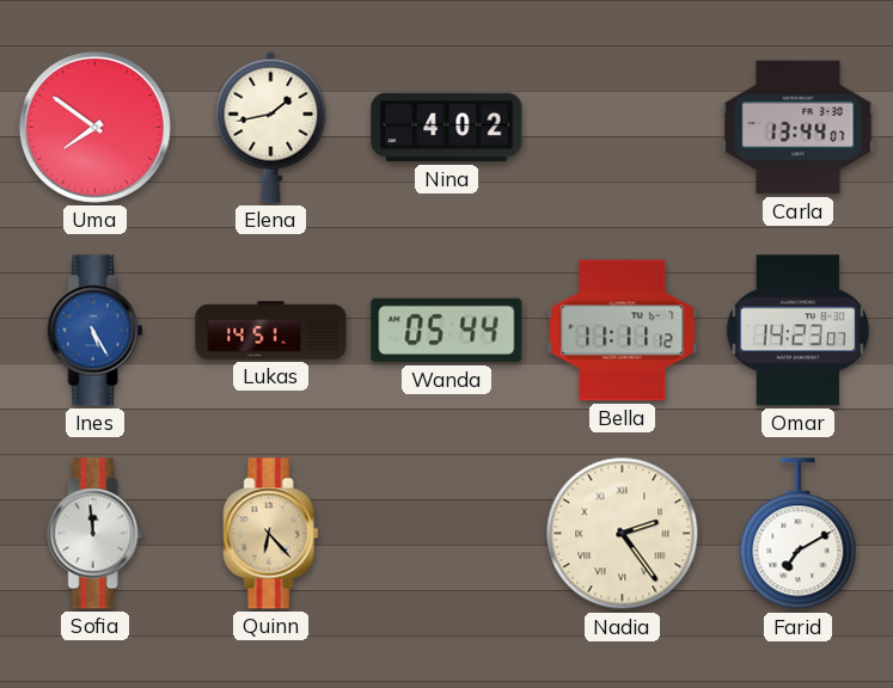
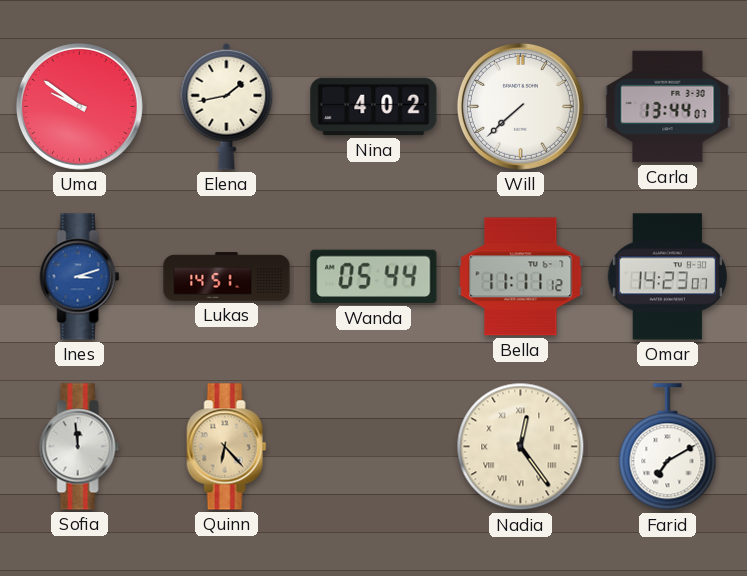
Uma: 7:51 -> 9:51
Will: none -> 7:38
Ines: 5:25 -> 3:12
Nadia: 2:24 -> 12:24
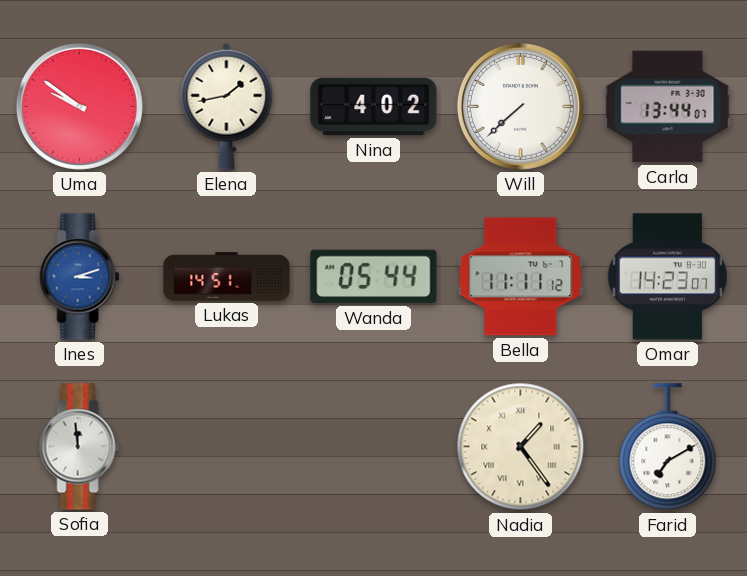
Quinn: 6:23 -> none
Nadia: 12:24 -> 1:24
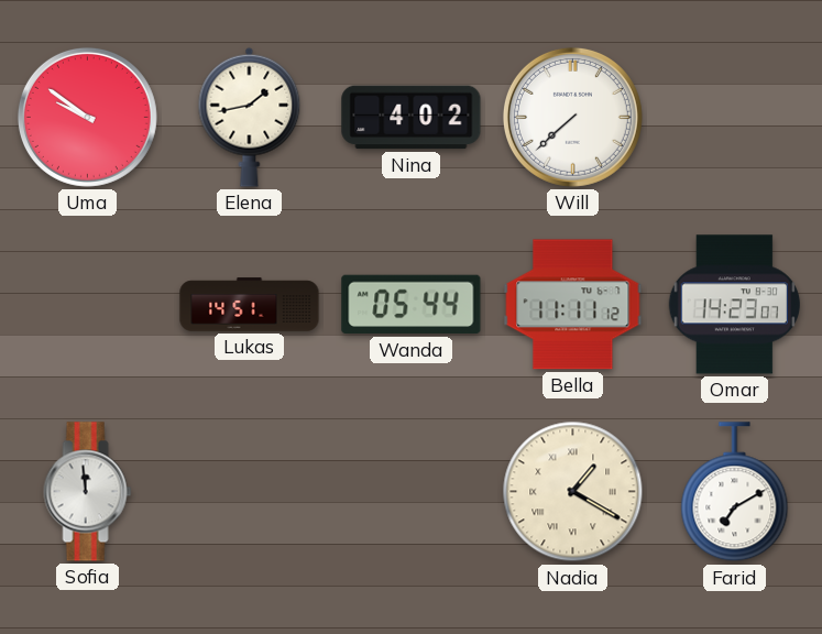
Carla: 13:44 -> none
Ines: 3:12 -> none
Nadia: 1:24 -> 1:20
